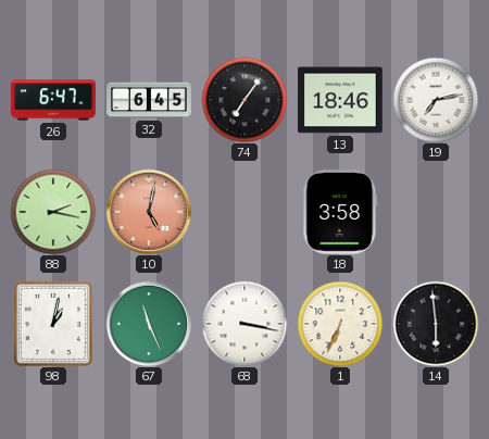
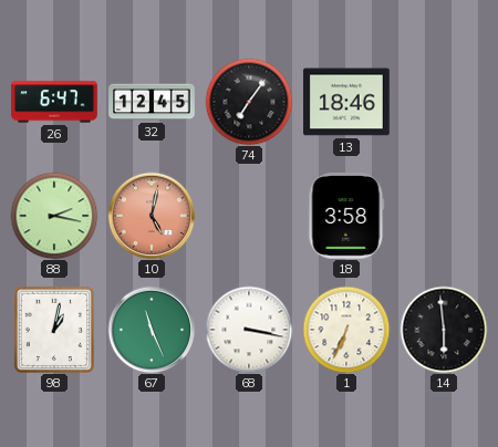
32: 6:45 -> 12:45
19: 7:13 -> none
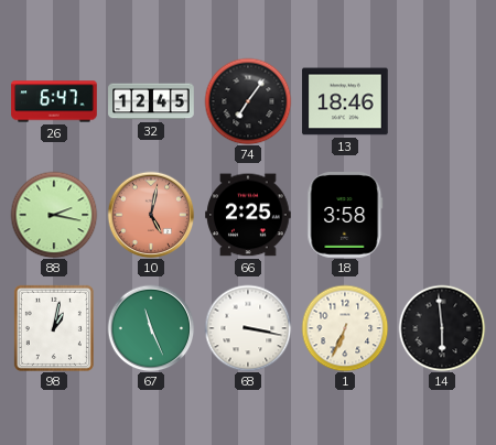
66: none -> 2:25
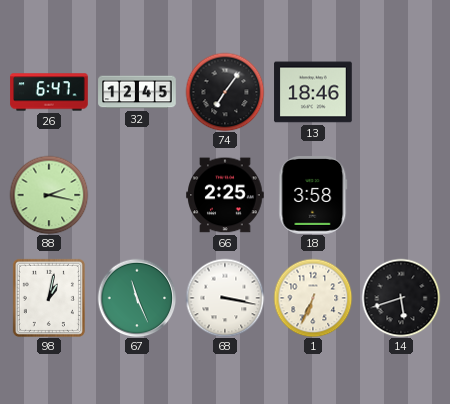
10: 5:02 -> none
14: 5:59 -> 5:42
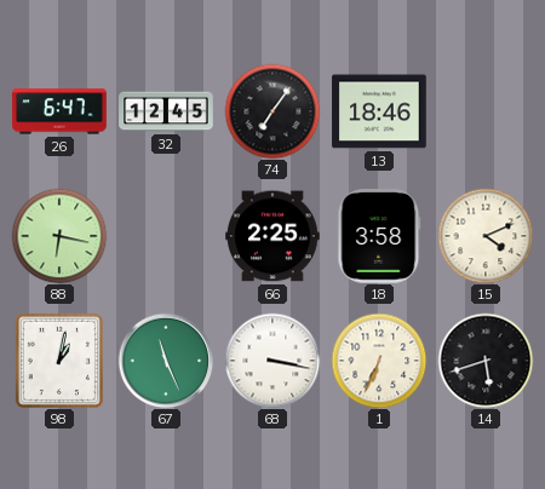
88: 2:17 -> 6:17
15: none -> 4:11
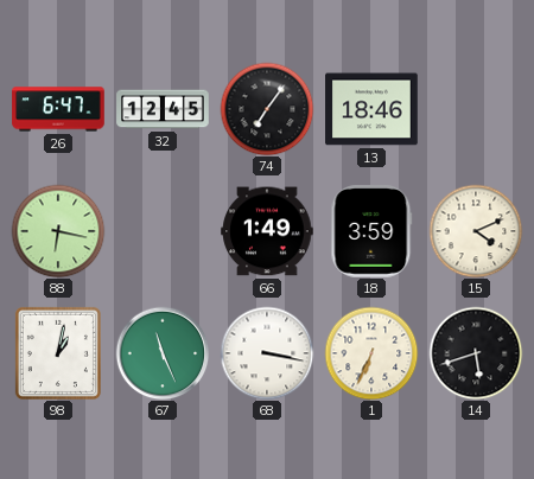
66: 2:25 -> 1:49
18: 3:58 -> 3:59
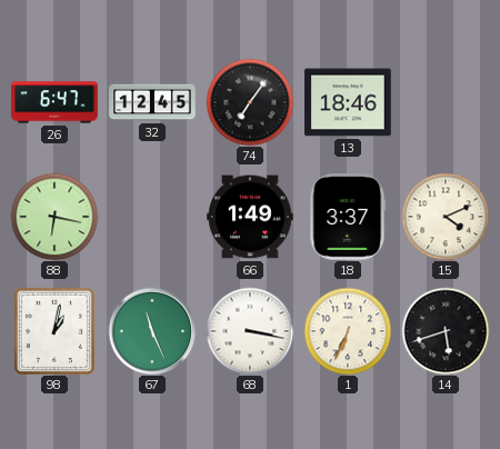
18: 3:59 -> 3:37
